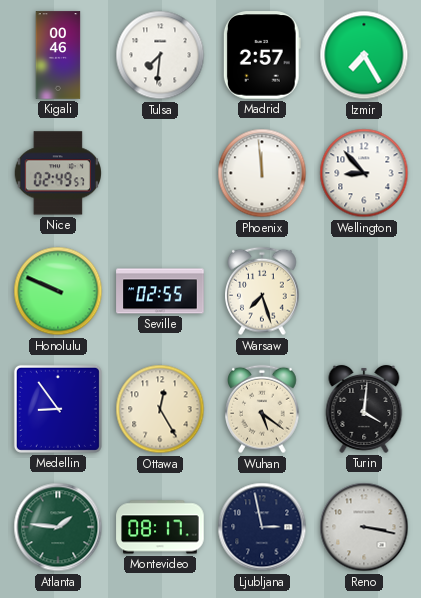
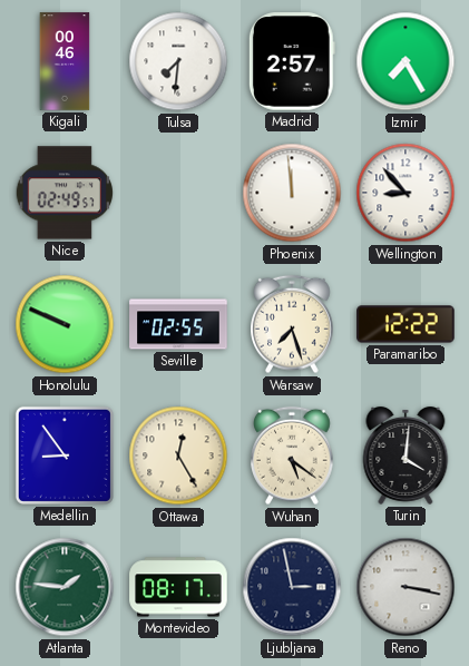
Paramaribo: none -> 12:22
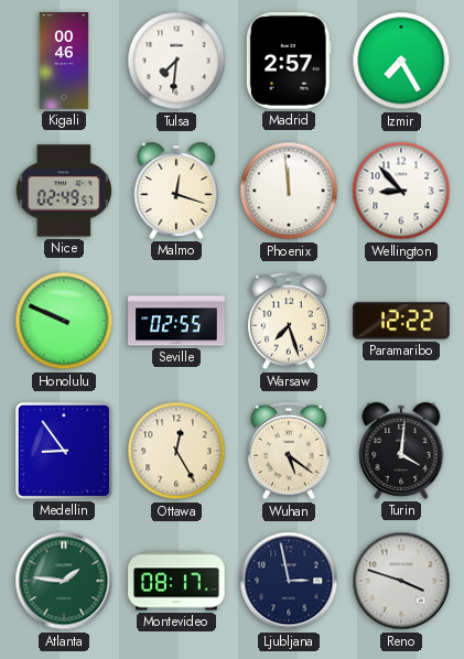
Malmo: none -> 12:18
Reno: 3:17 -> 3:48
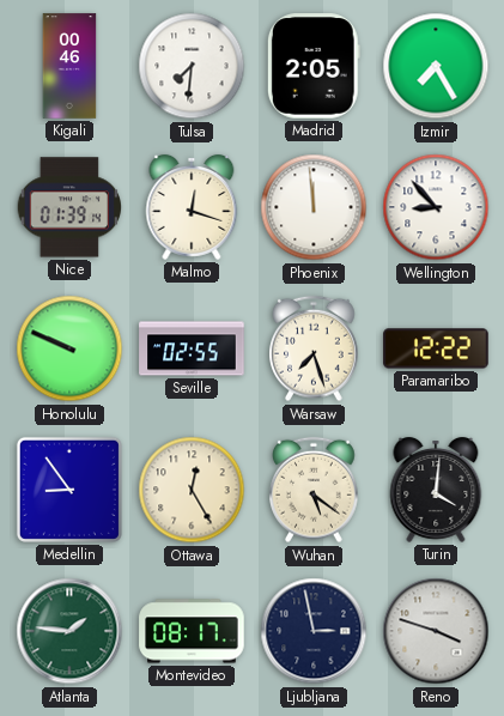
Madrid: 2:57 -> 2:05
Nice: 02:49 -> 01:39
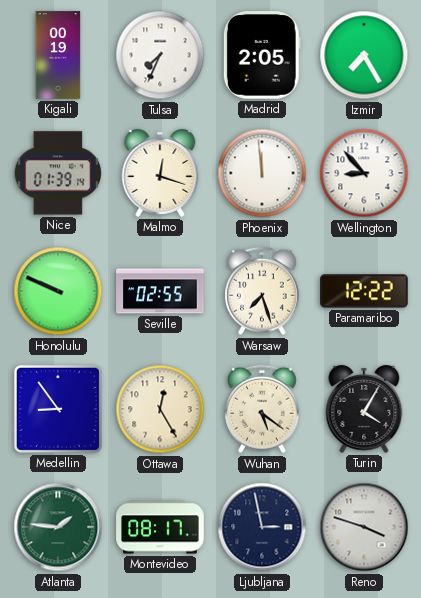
Kigali: 00:46 -> 00:19
Tulsa: 7:31 -> 7:34
Turin: 4:01 -> 4:05
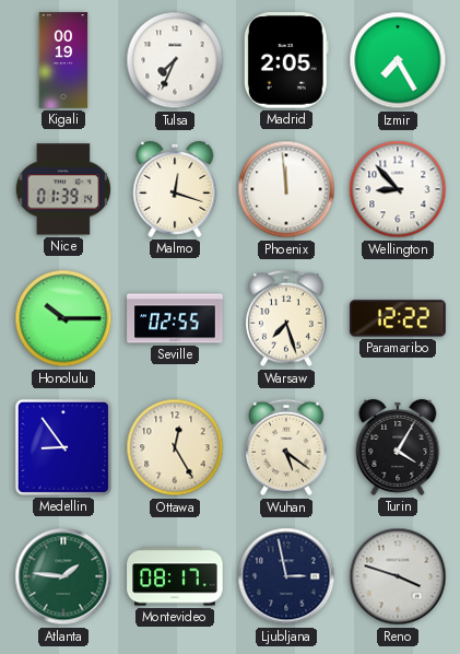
Honolulu: 9:49 -> 10:15
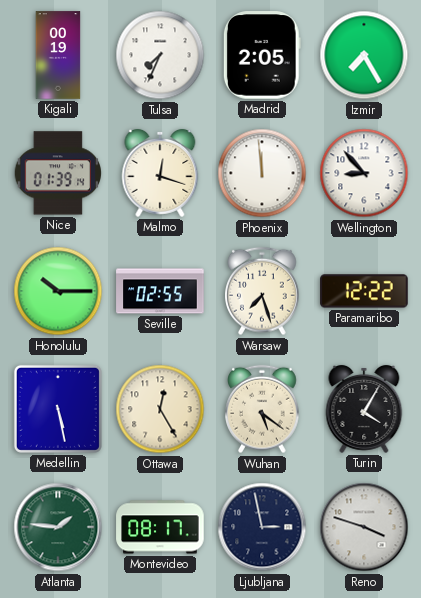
Medellin: 8:54 -> 5:28
